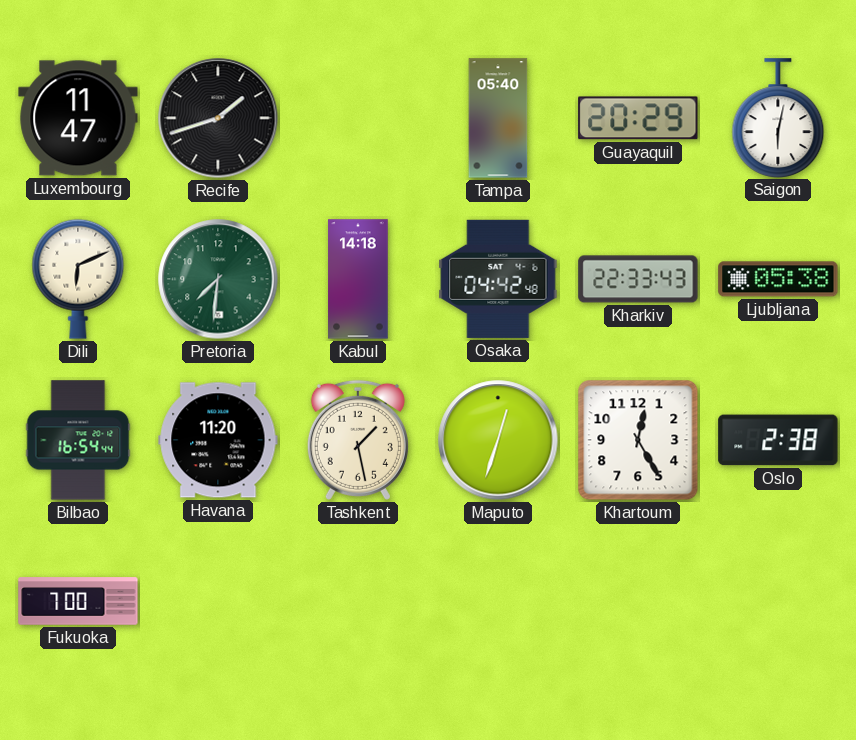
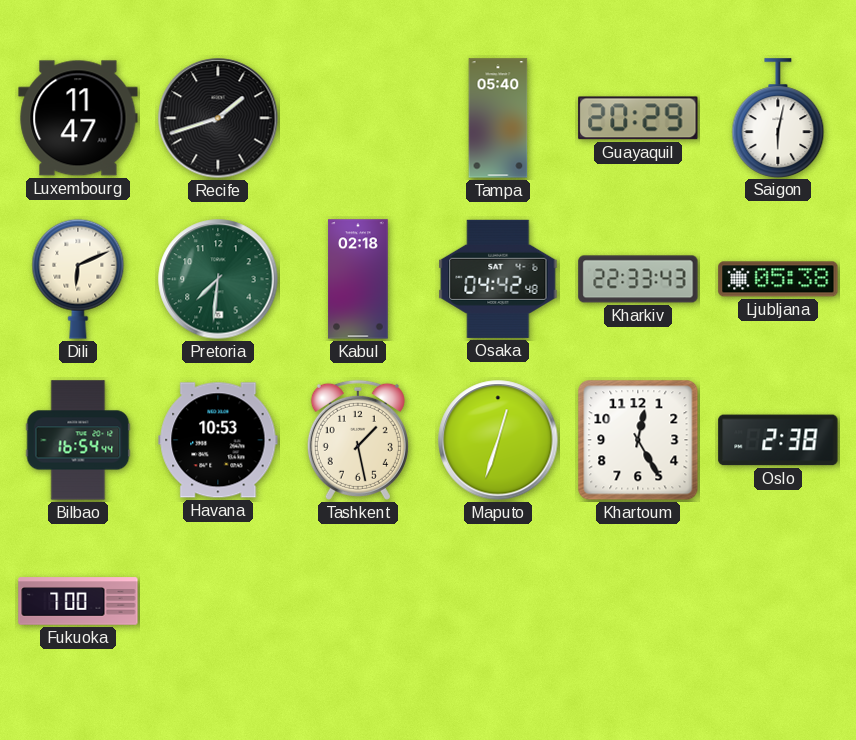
Kabul: 14:18 -> 02:18
Havana: 11:20 -> 10:53
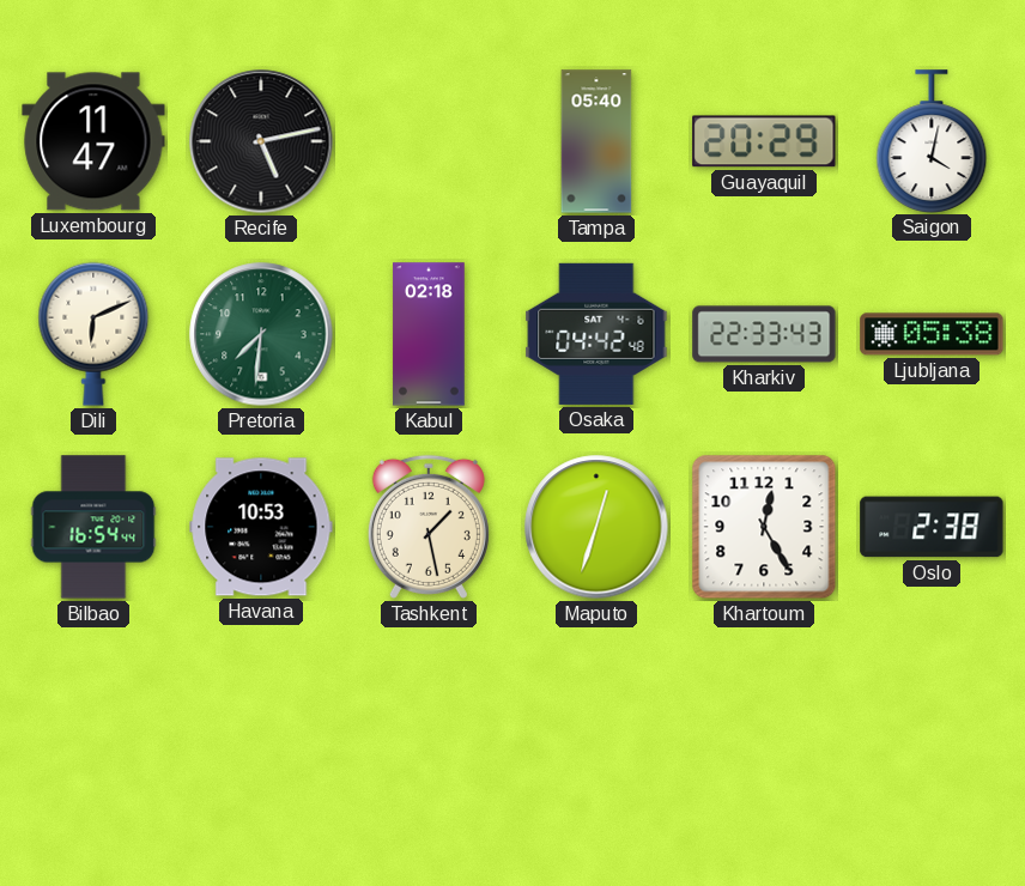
Recife: 1:42 -> 5:13
Saigon: 6:02 -> 4:02
Fukuoka: 7:00 -> none
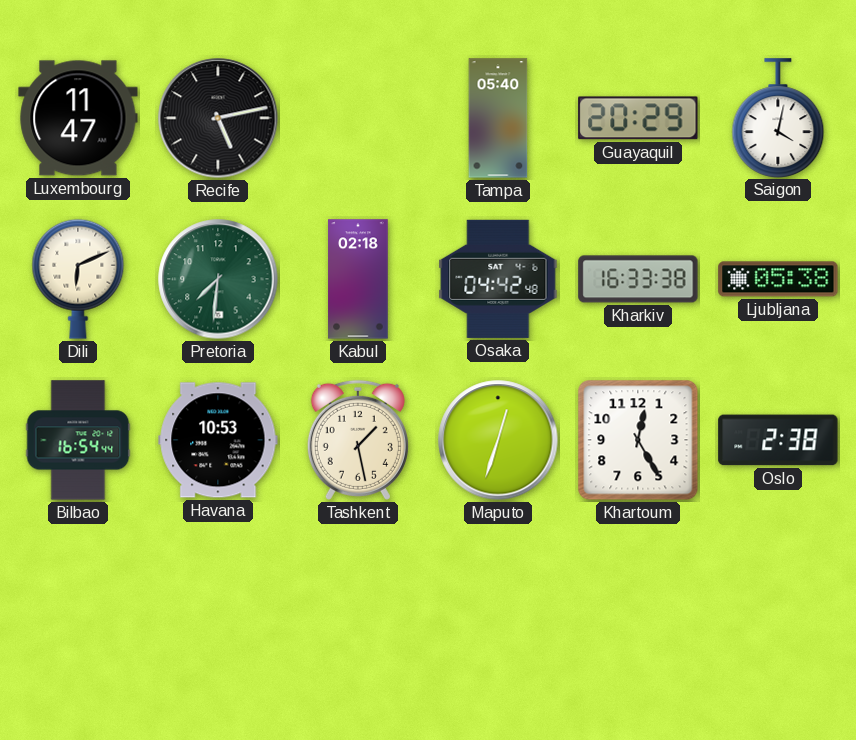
Kharkiv: 22:33 -> 16:33
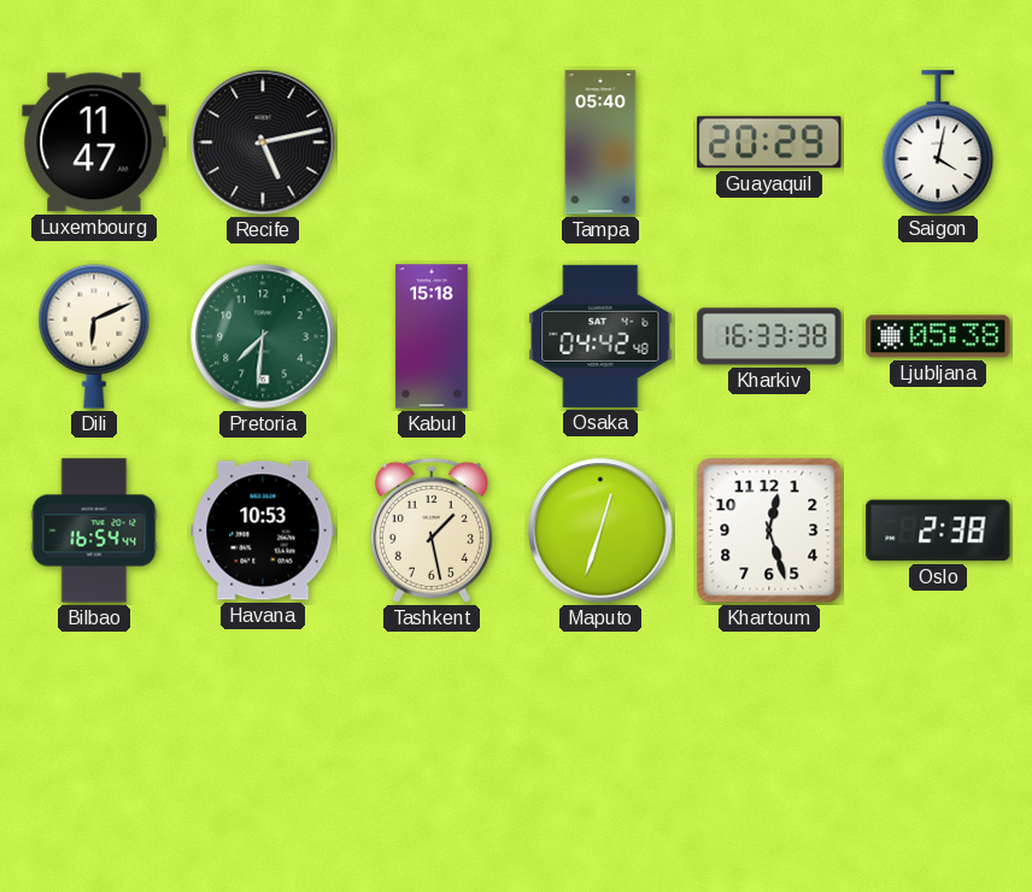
Kabul: 02:18 -> 15:18
Khartoum: 12:25 -> 12:27
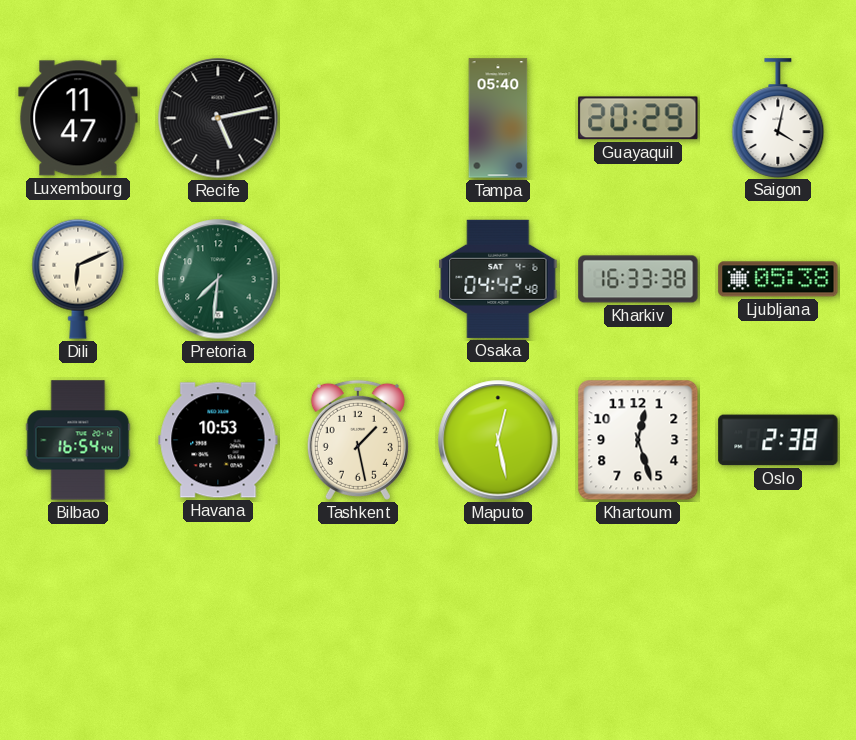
Kabul: 15:18 -> none
Maputo: 12:33 -> 12:28
